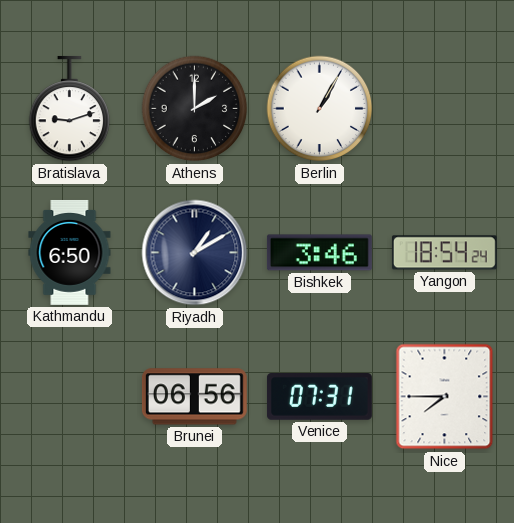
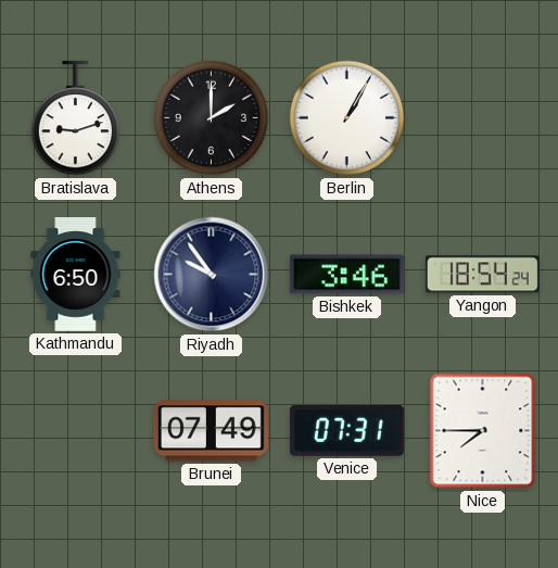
Riyadh: 1:10 -> 9:54
Brunei: 06:56 -> 07:49
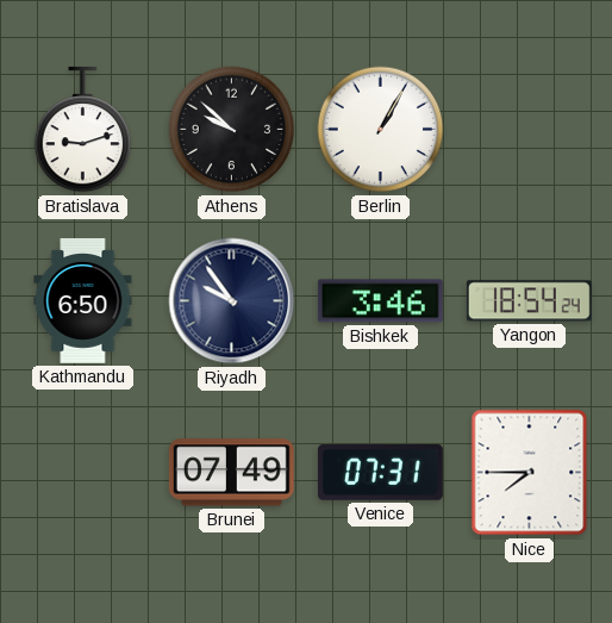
Athens: 2:00 -> 9:52
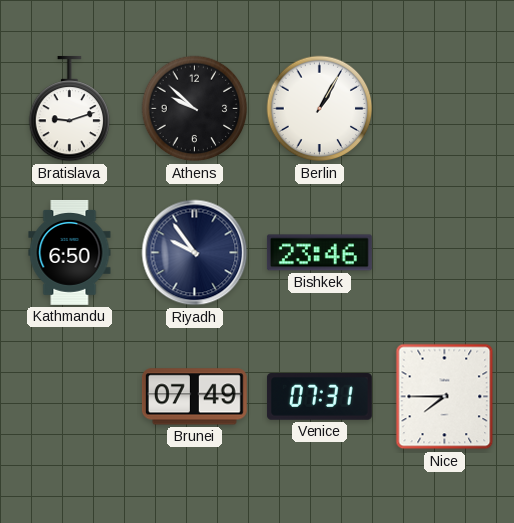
Bishkek: 3:46 -> 23:46
Yangon: 18:54 -> none
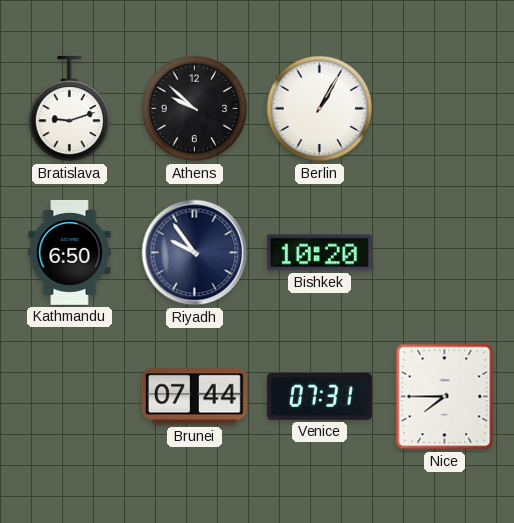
Bishkek: 23:46 -> 10:20
Brunei: 07:49 -> 07:44
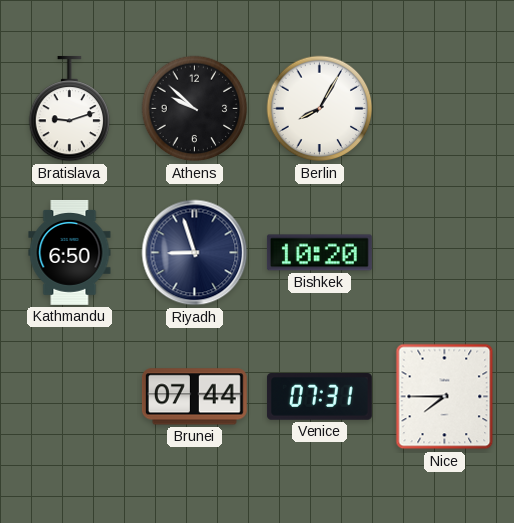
Berlin: 1:05 -> 8:05
Riyadh: 9:54 -> 8:57
